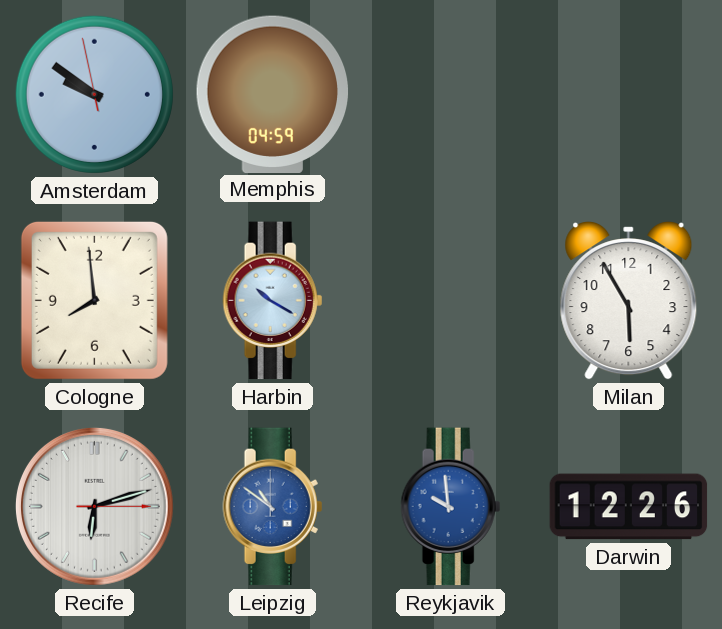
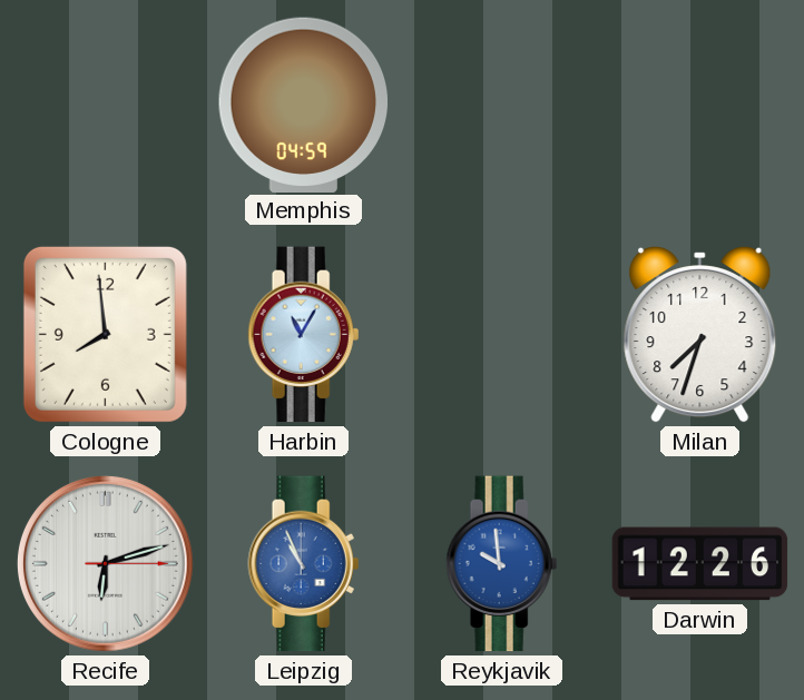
Amsterdam: 9:50 -> none
Harbin: 10:20 -> 11:05
Milan: 5:55 -> 7:33
Leipzig: 10:51 -> 10:56
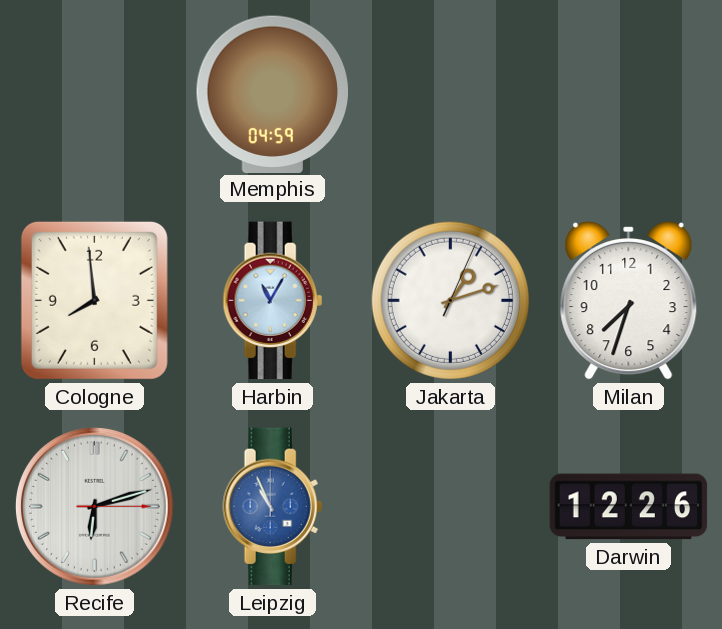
Jakarta: none -> 1:12
Reykjavik: 9:59 -> none
